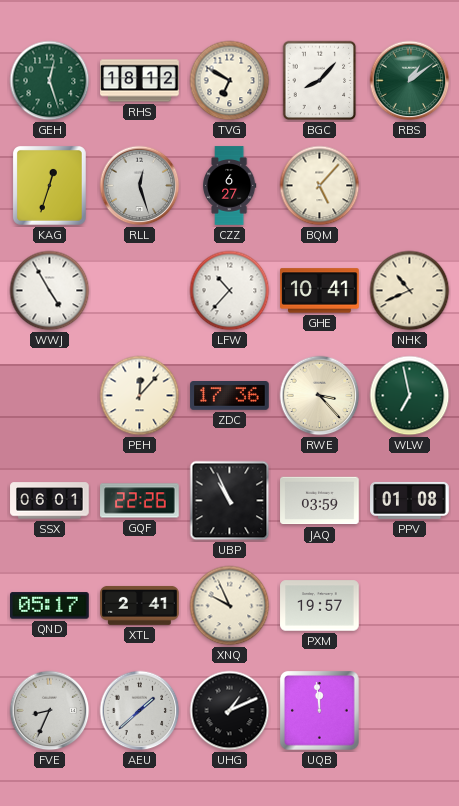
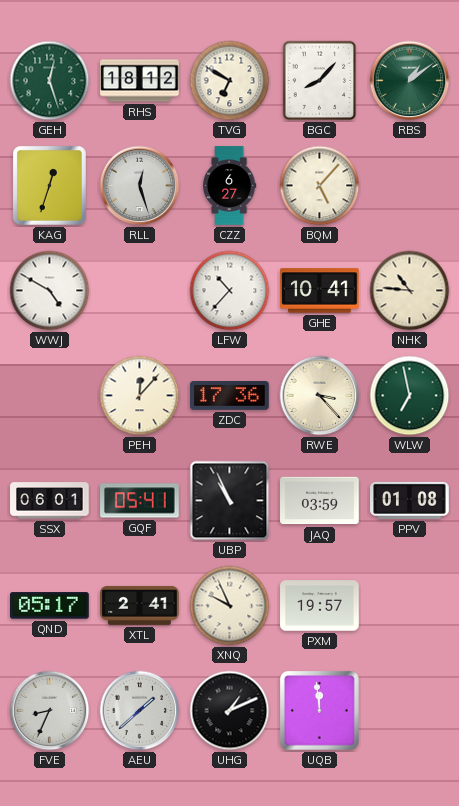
WWJ: 4:55 -> 4:50
NHK: 10:41 -> 10:46
GQF: 22:26 -> 05:41
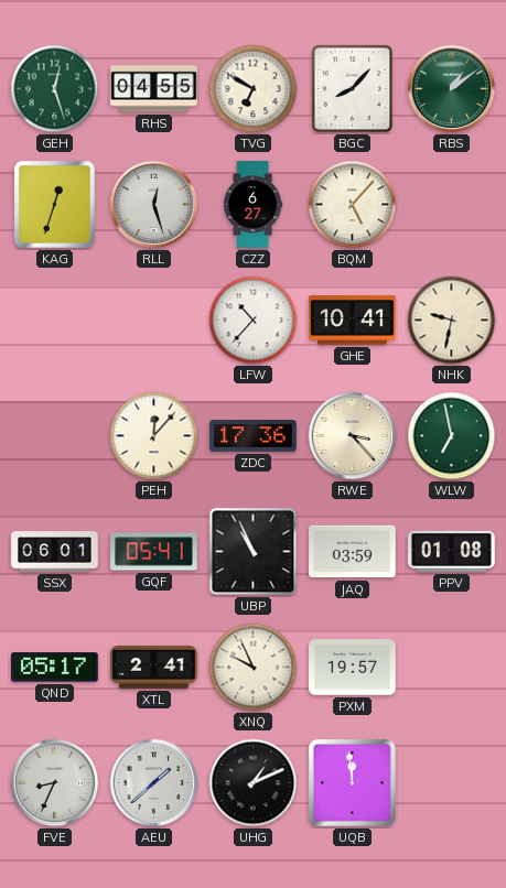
RHS: 18:12 -> 04:55
WWJ: 4:50 -> none
NHK: 10:46 -> 9:32
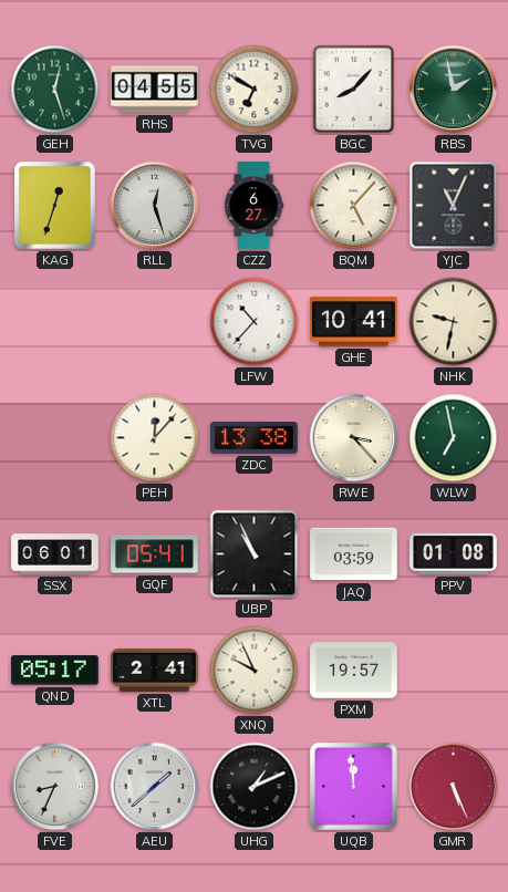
RBS: 1:09 -> 1:58
YJC: none -> 11:04
ZDC: 17:36 -> 13:38
GMR: none -> 5:26
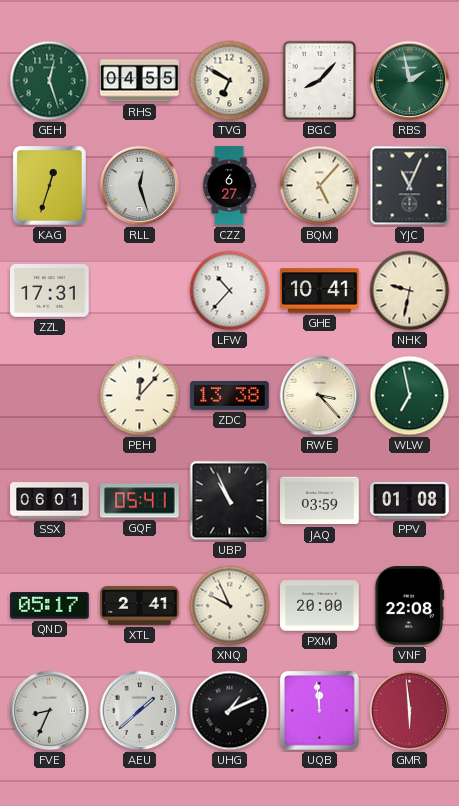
ZZL: none -> 17:31
PXM: 19:57 -> 20:00
VNF: none -> 22:08
GMR: 5:26 -> 5:59
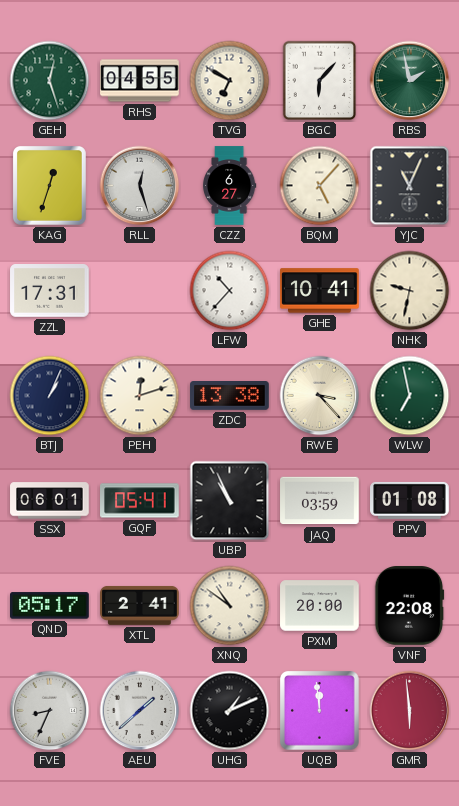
BGC: 8:07 -> 6:07
BTJ: none -> 1:04
PEH: 12:07 -> 12:12
XNQ: 9:56 -> 10:51
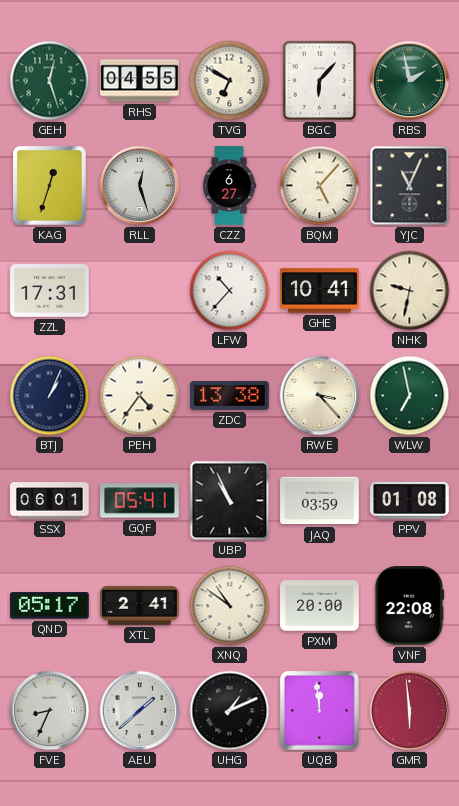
PEH: 12:12 -> 4:36
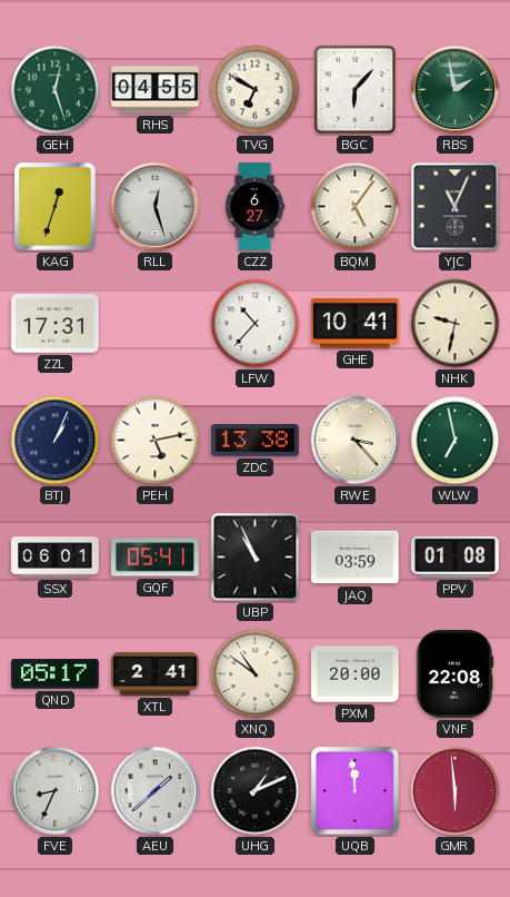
BQM: 5:07 -> 5:06
PEH: 4:36 -> 5:13
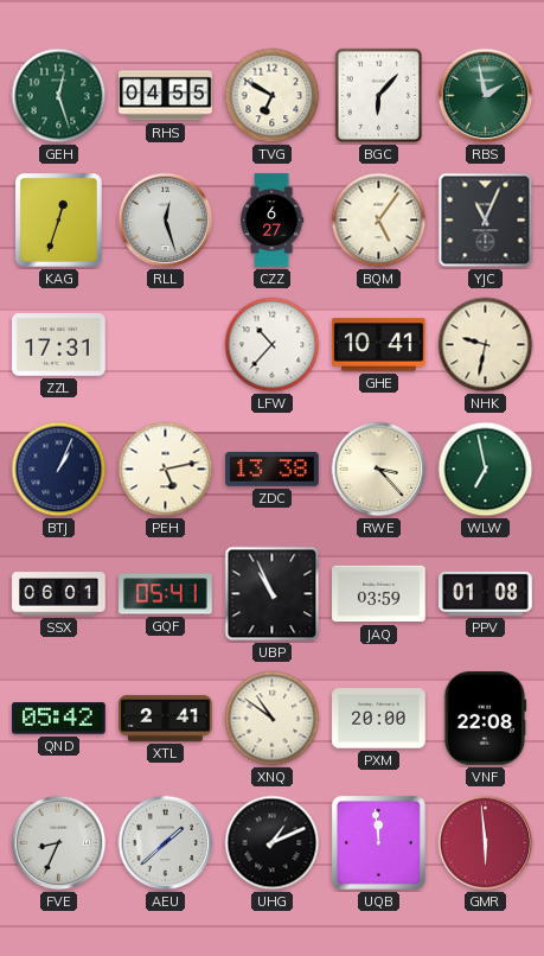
QND: 05:17 -> 05:42
